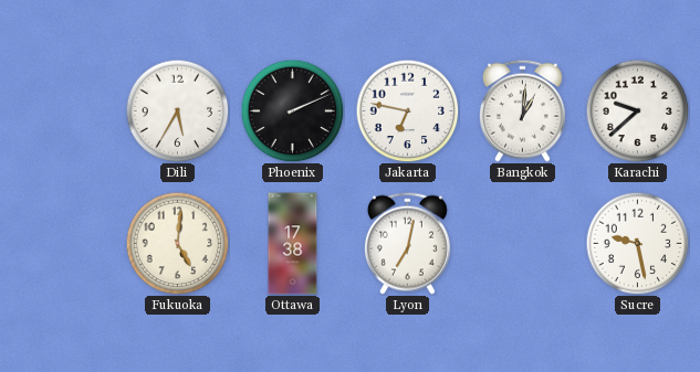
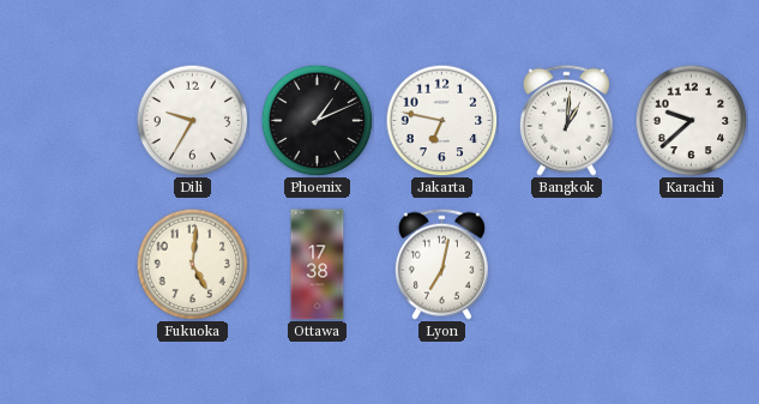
Dili: 5:35 -> 9:35
Phoenix: 2:11 -> 1:11
Sucre: 9:28 -> none
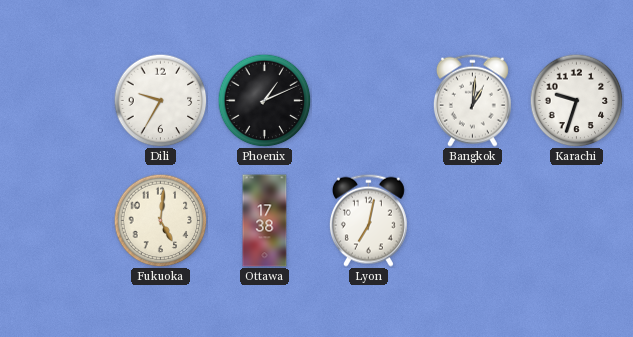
Jakarta: 6:47 -> none
Karachi: 9:38 -> 9:33
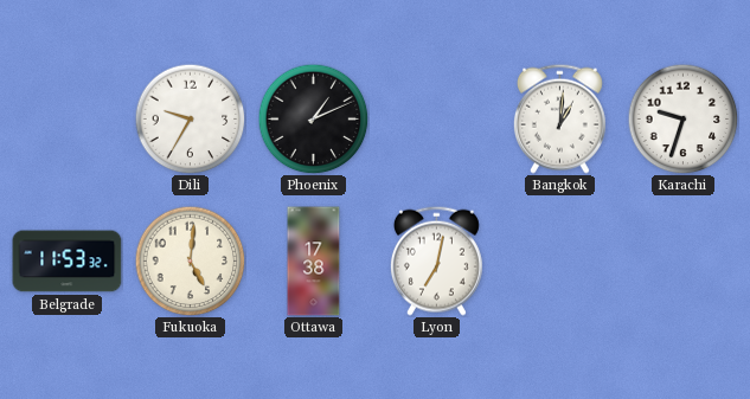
Belgrade: none -> 11:53
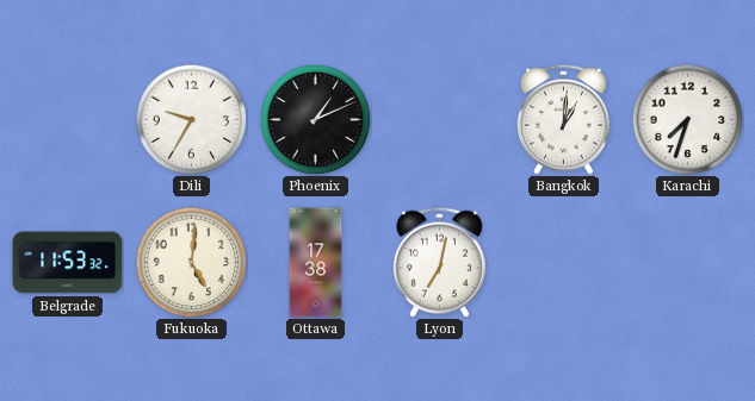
Karachi: 9:33 -> 7:33
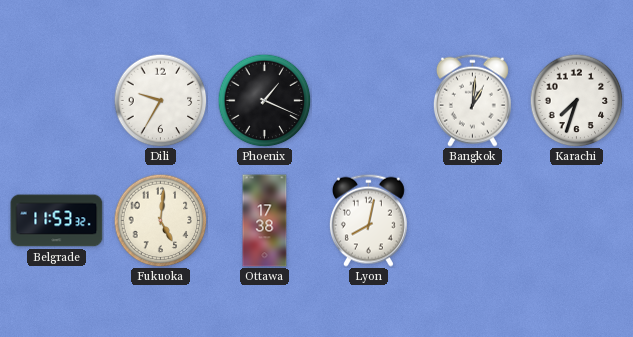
Phoenix: 1:11 -> 1:19
Lyon: 7:02 -> 8:02
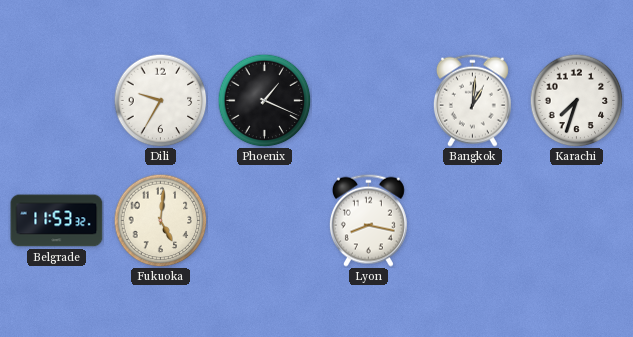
Ottawa: 17:38 -> none
Lyon: 8:02 -> 8:17
